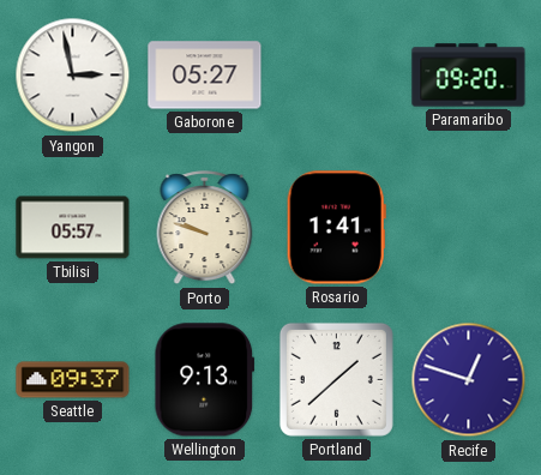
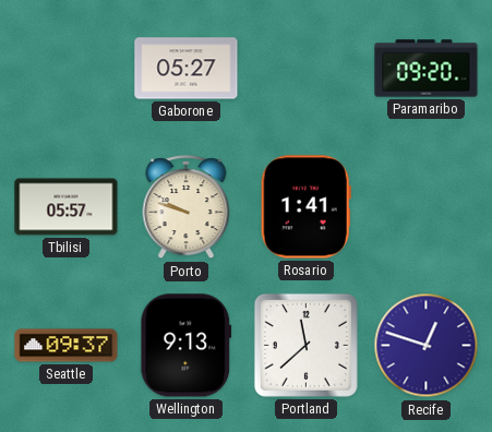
Yangon: 2:58 -> none
Portland: 1:38 -> 11:38
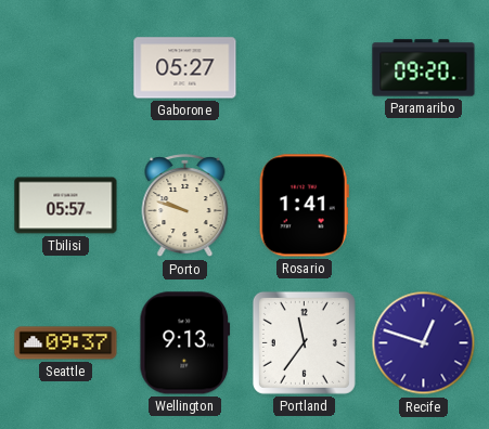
Portland: 11:38 -> 11:36
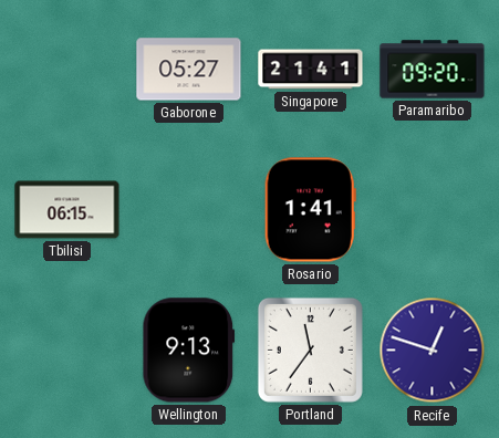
Singapore: none -> 21:41
Tbilisi: 05:57 -> 06:15
Porto: 9:48 -> none
Seattle: 09:37 -> none
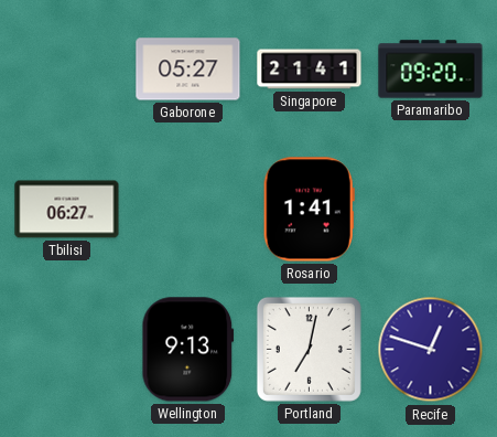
Tbilisi: 06:15 -> 06:27
Portland: 11:36 -> 7:02
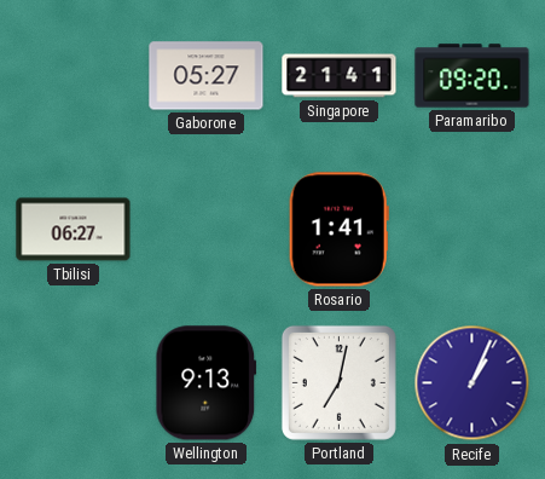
Recife: 12:48 -> 1:04
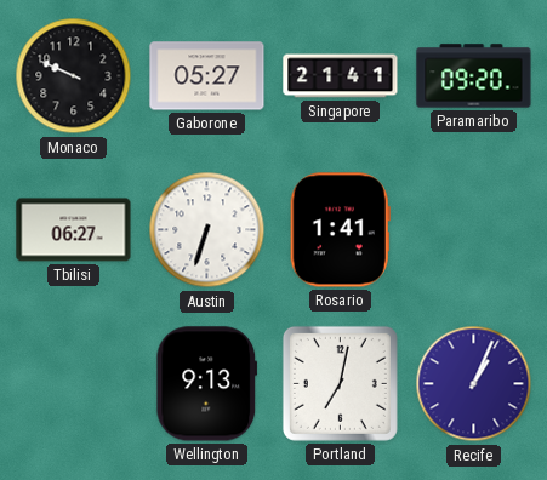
Monaco: none -> 9:49
Austin: none -> 6:33
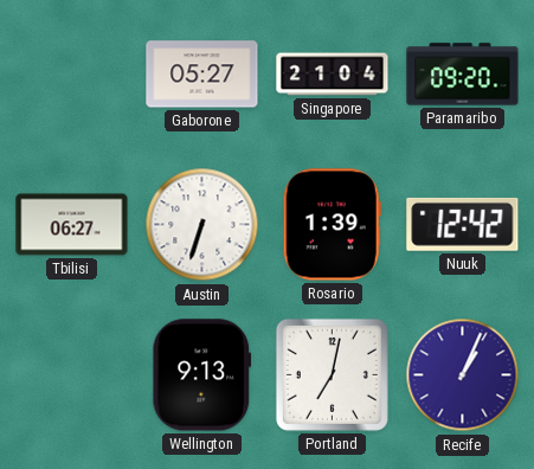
Monaco: 9:49 -> none
Singapore: 21:41 -> 21:04
Rosario: 1:41 -> 1:39
Nuuk: none -> 12:42
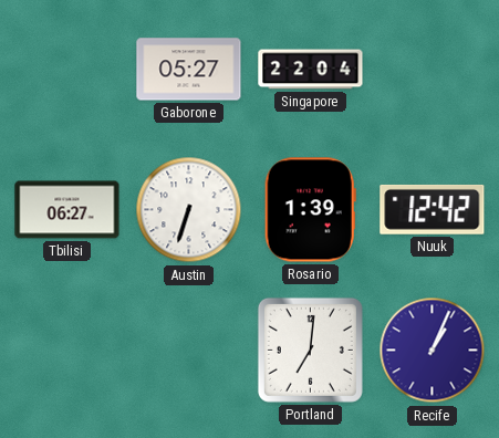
Singapore: 21:04 -> 22:04
Paramaribo: 09:20 -> none
Wellington: 9:13 -> none
Portland: 7:02 -> 7:01
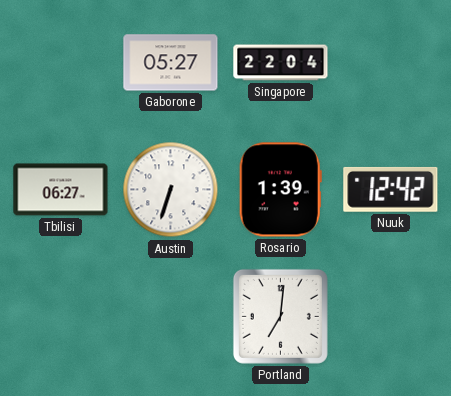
Recife: 1:04 -> none
